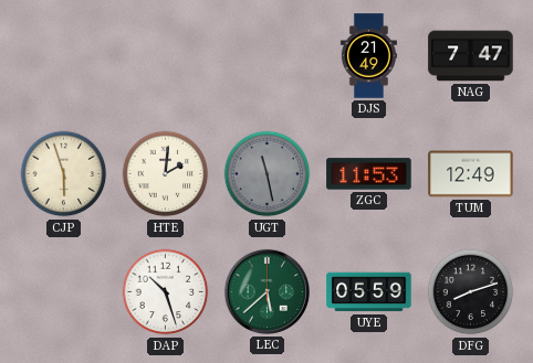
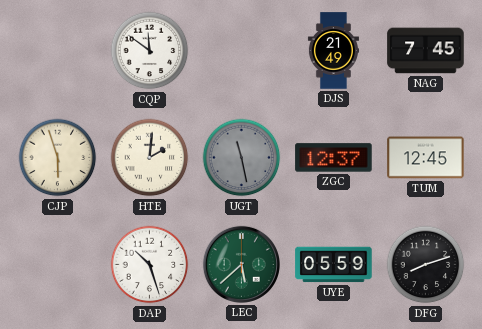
CQP: none -> 11:51
NAG: 7:47 -> 7:45
ZGC: 11:53 -> 12:37
TUM: 12:49 -> 12:45
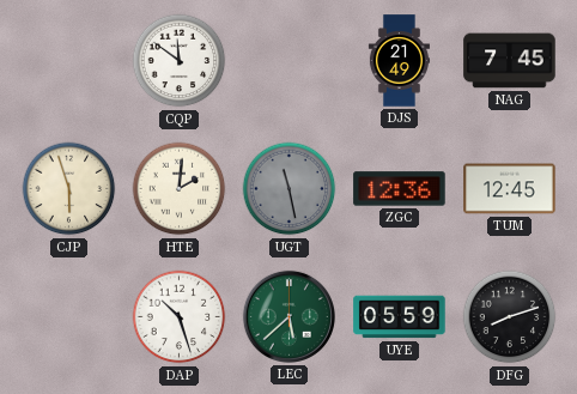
ZGC: 12:37 -> 12:36
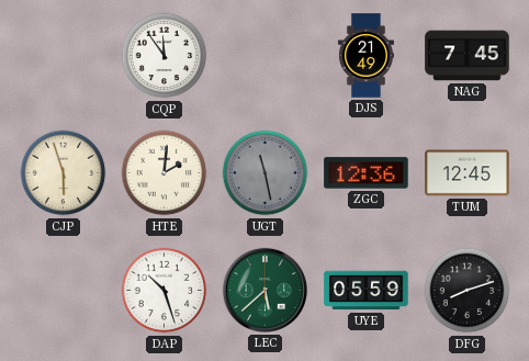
CQP: 11:51 -> 11:54
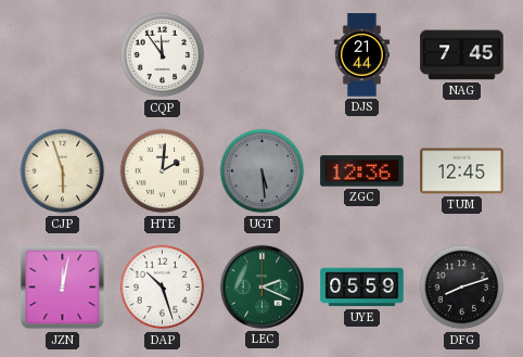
DJS: 21:49 -> 21:44
UGT: 11:28 -> 5:29
JZN: none -> 12:02
LEC: 5:38 -> 2:19
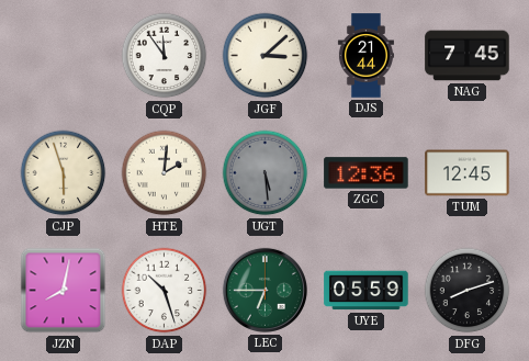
JGF: none -> 3:08
JZN: 12:02 -> 8:02
LEC: 2:19 -> 6:45
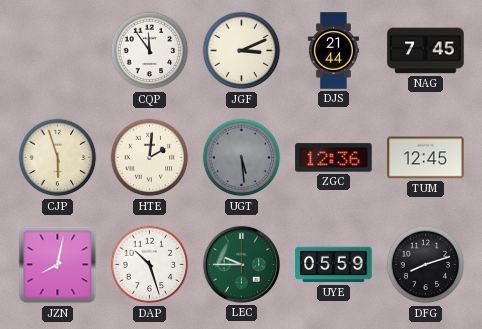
JGF: 3:08 -> 3:11
LEC: 6:45 -> 9:45
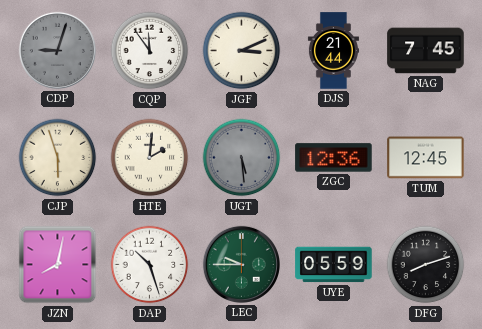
CDP: none -> 9:03
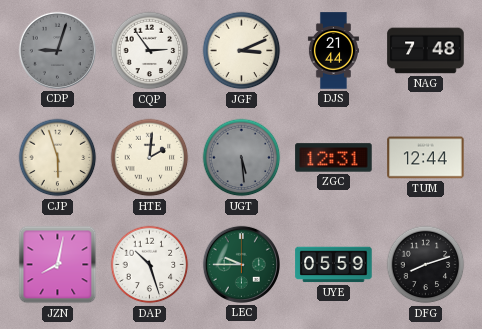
CQP: 11:54 -> 2:54
NAG: 7:45 -> 7:48
ZGC: 12:36 -> 12:31
TUM: 12:45 -> 12:44
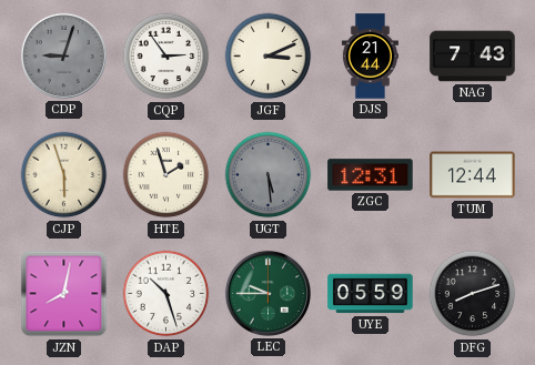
NAG: 7:48 -> 7:43
HTE: 2:01 -> 1:57
